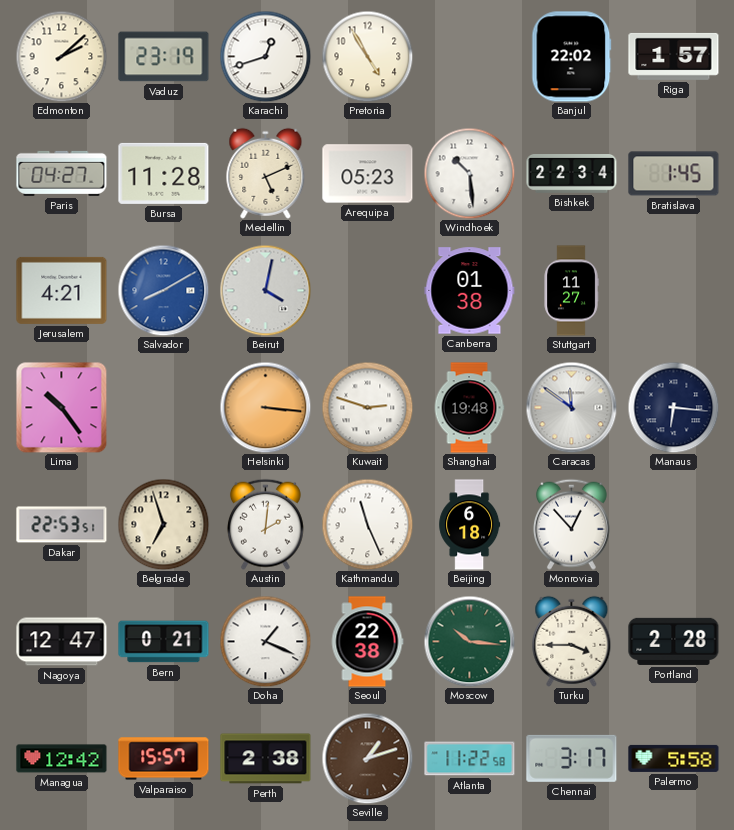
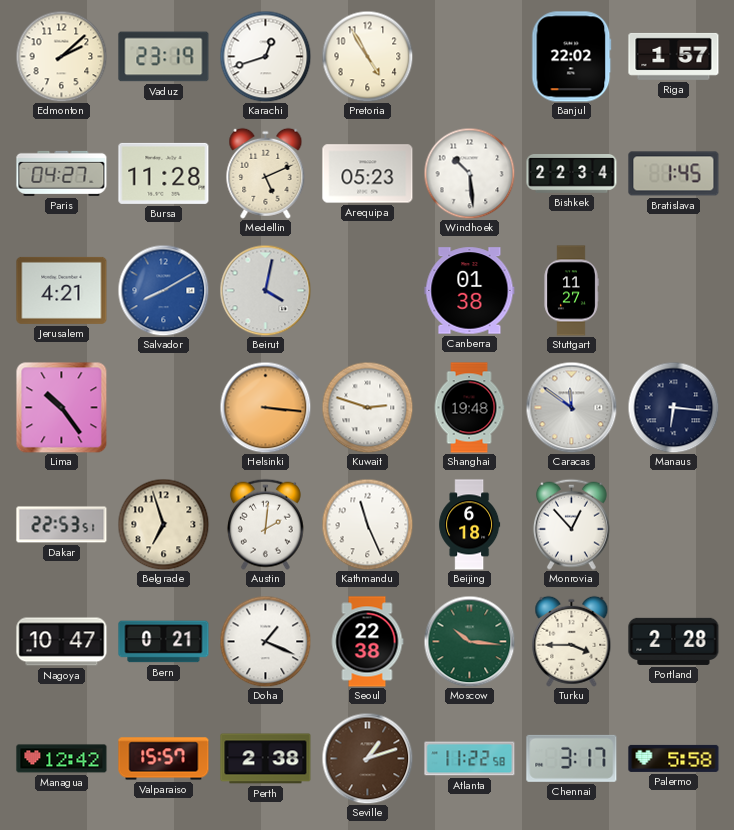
Nagoya: 12:47 -> 10:47
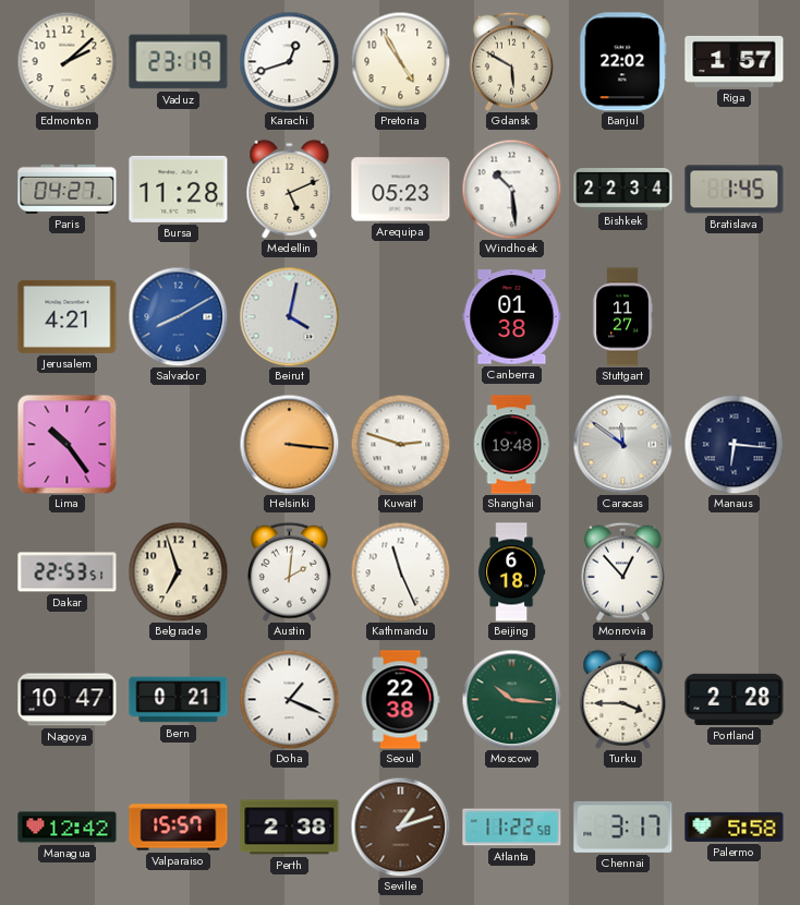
Gdansk: none -> 5:50
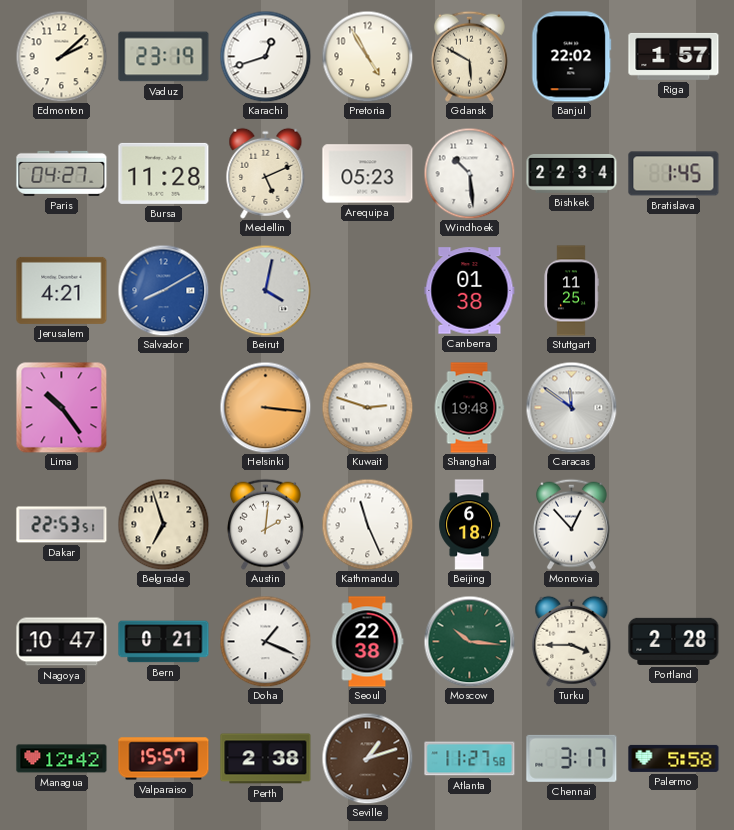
Stuttgart: 11:27 -> 11:25
Manaus: 6:16 -> none
Atlanta: 11:22 -> 11:27
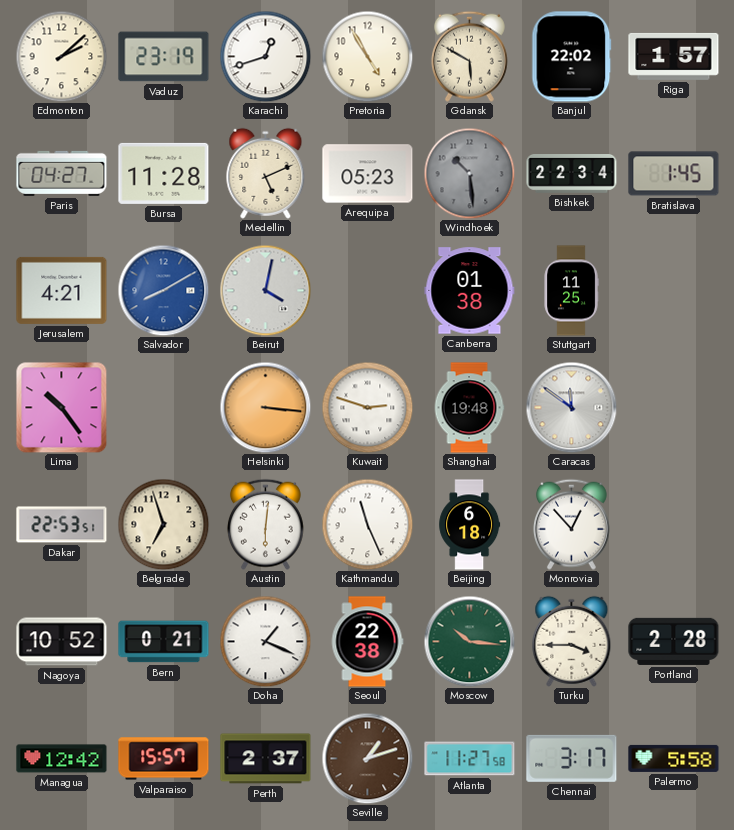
Windhoek dial: white -> grey
Austin: 2:01 -> 6:01
Nagoya: 10:47 -> 10:52
Perth: 2:38 -> 2:37
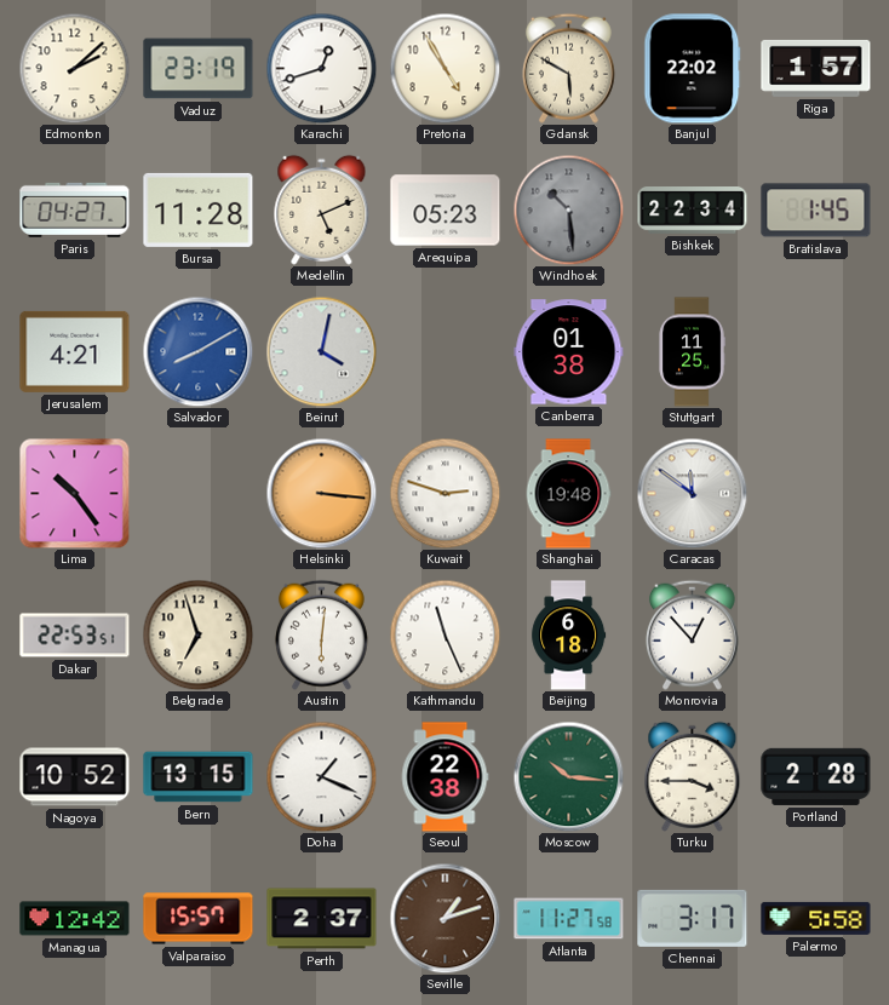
Bern: 0:21 -> 13:15
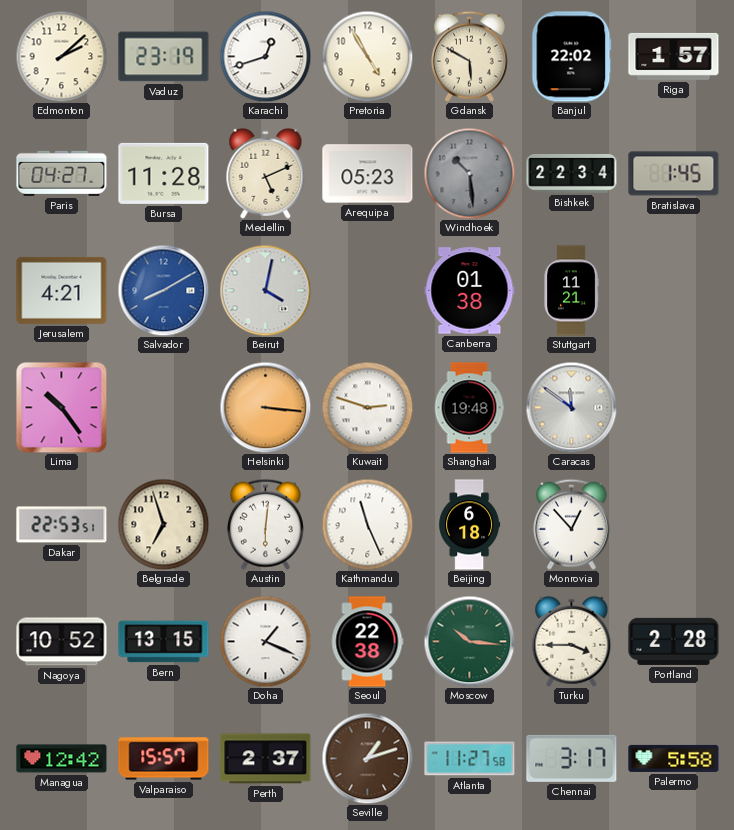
Stuttgart: 11:25 -> 11:21
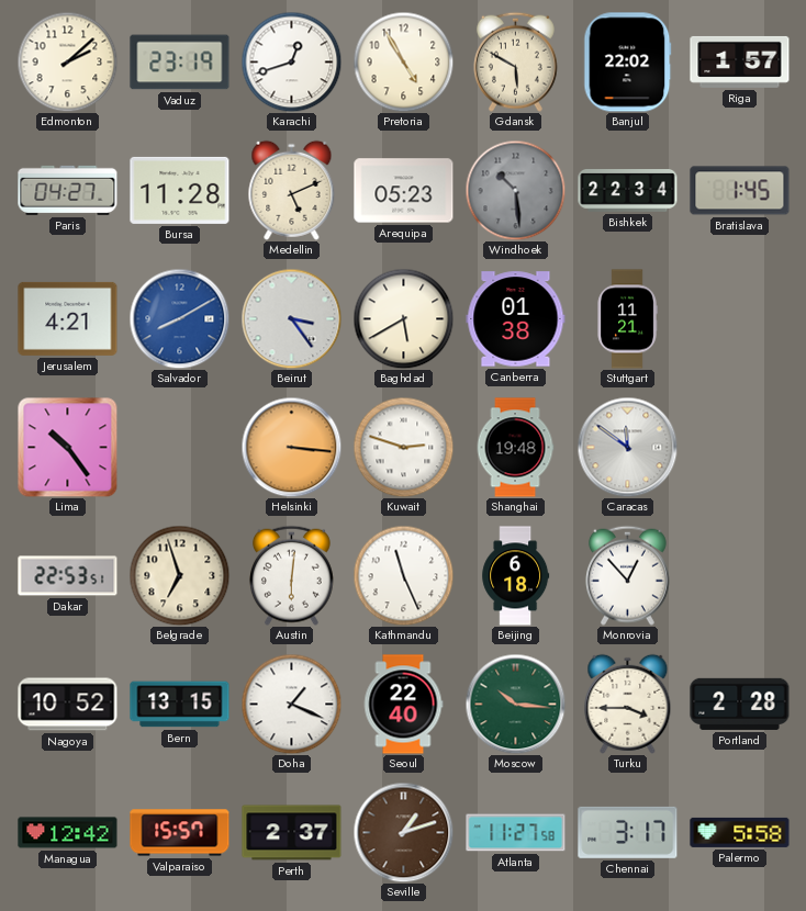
Beirut: 4:02 -> 3:24
Baghdad: none -> 5:40
Seoul: 22:38 -> 22:40
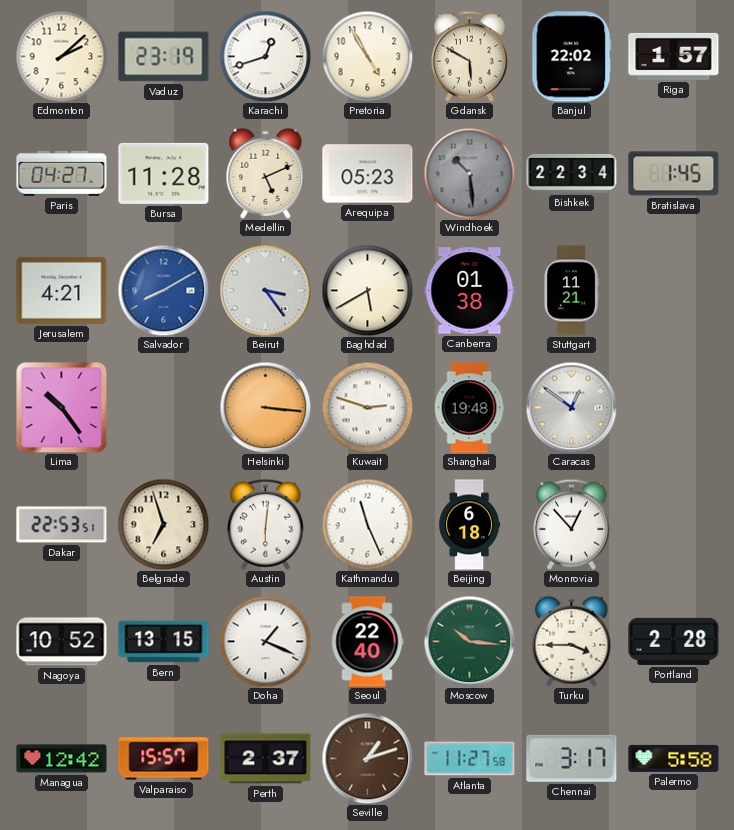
Caracas: 11:51 -> 12:51
